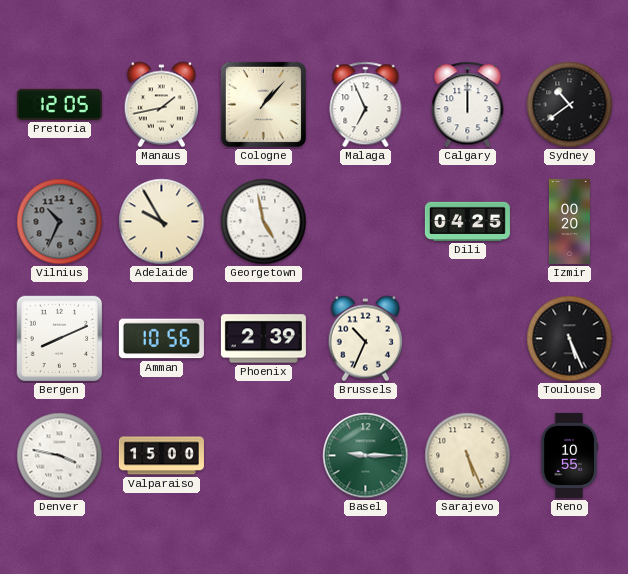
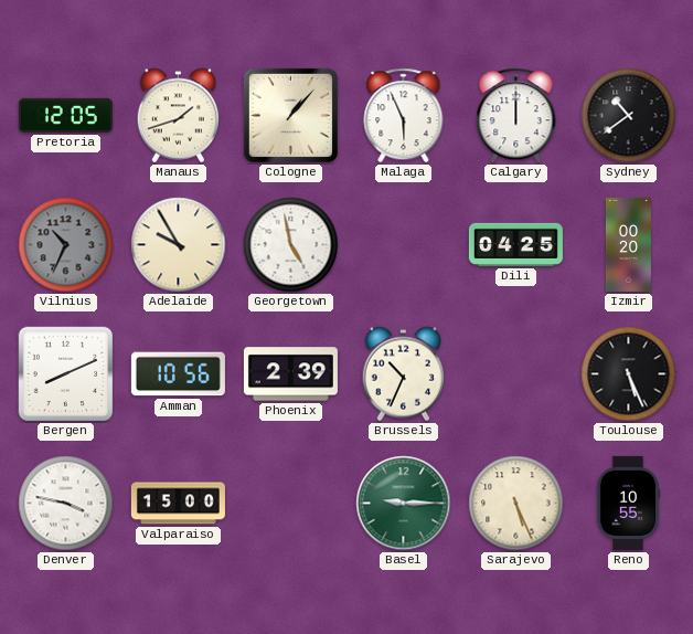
Manaus: 1:43 -> 1:42
Malaga: 6:56 -> 5:56
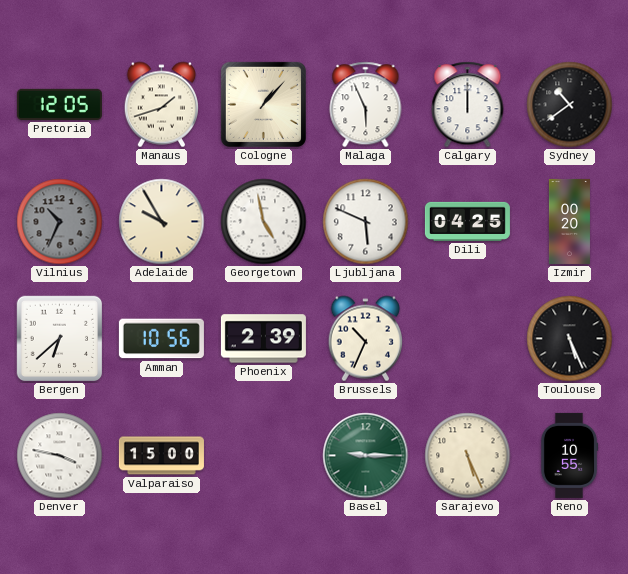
Ljubljana: none -> 5:49
Bergen: 8:11 -> 6:38
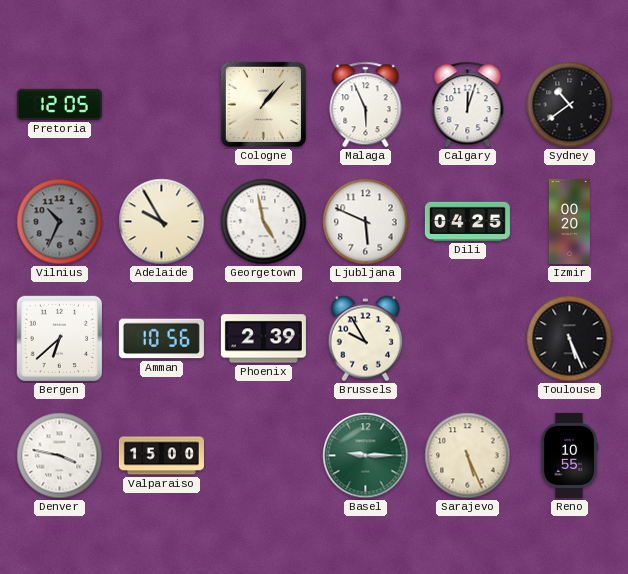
Manaus: 1:42 -> none
Calgary: 12:00 -> 12:03
Brussels: 10:34 -> 9:55
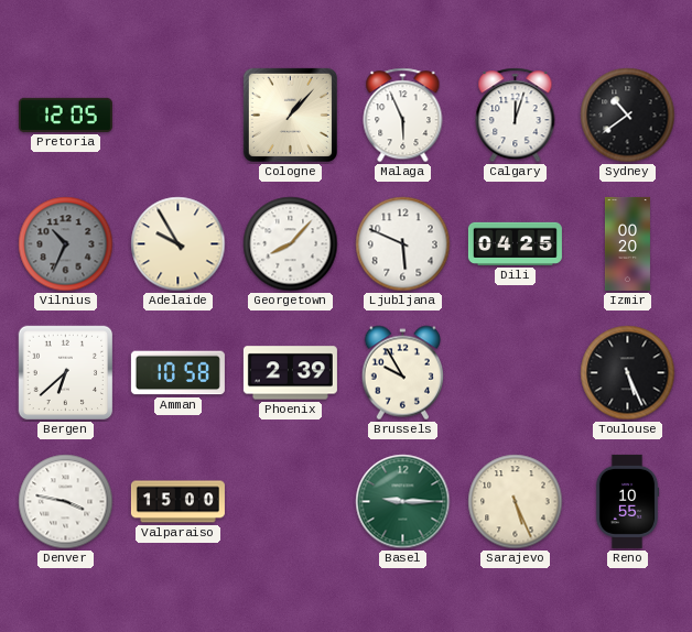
Georgetown: 4:58 -> 8:07
Amman: 10:56 -> 10:58
